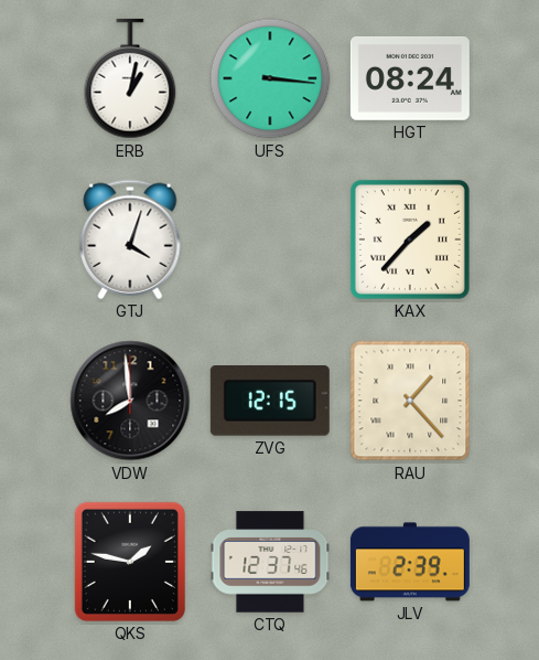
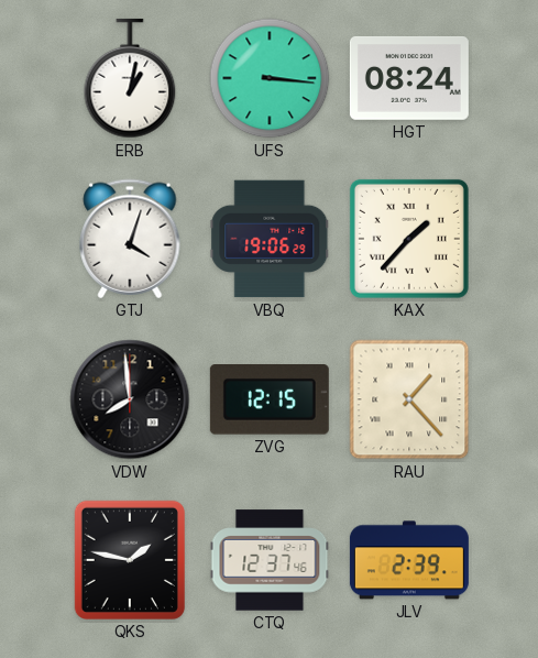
VBQ: none -> 19:06
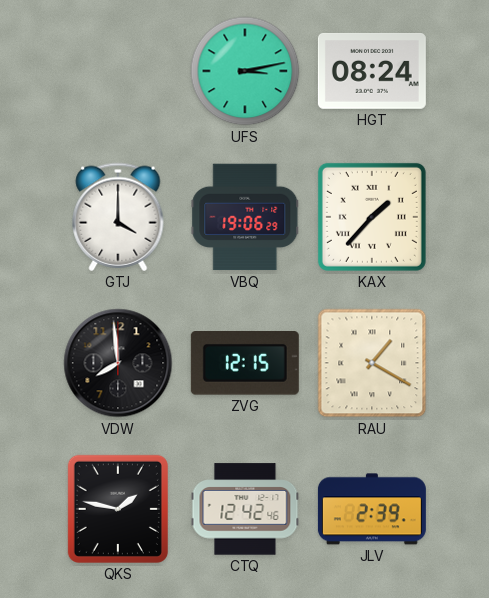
ERB: 1:02 -> none
UFS: 3:16 -> 3:13
GTJ: 4:03 -> 4:00
RAU: 1:23 -> 1:20
CTQ: 12:37 -> 12:42
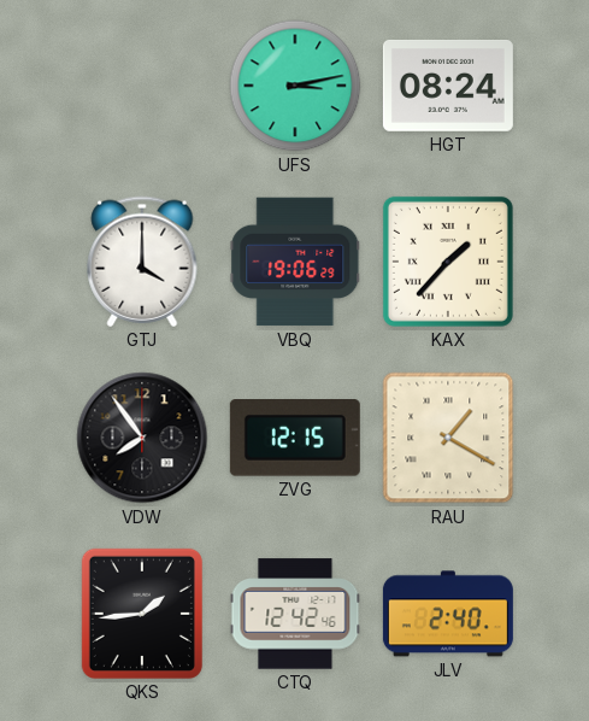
VDW: 7:59 -> 7:54
QKS: 1:47 -> 1:44
JLV: 2:39 -> 2:40
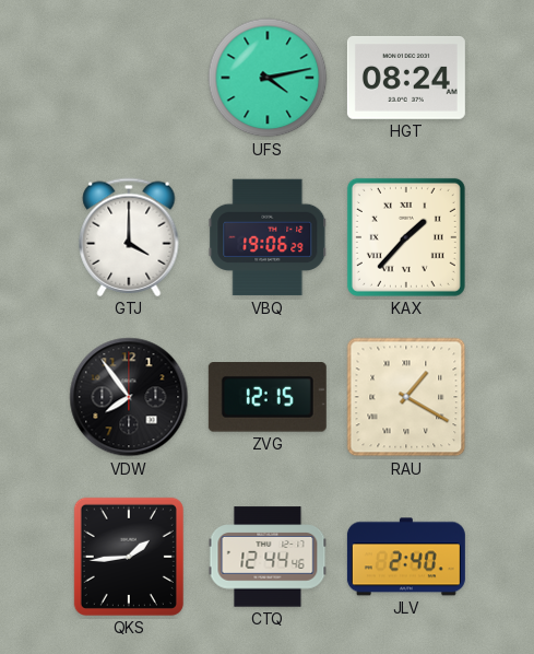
UFS: 3:13 -> 4:13
CTQ: 12:42 -> 12:44
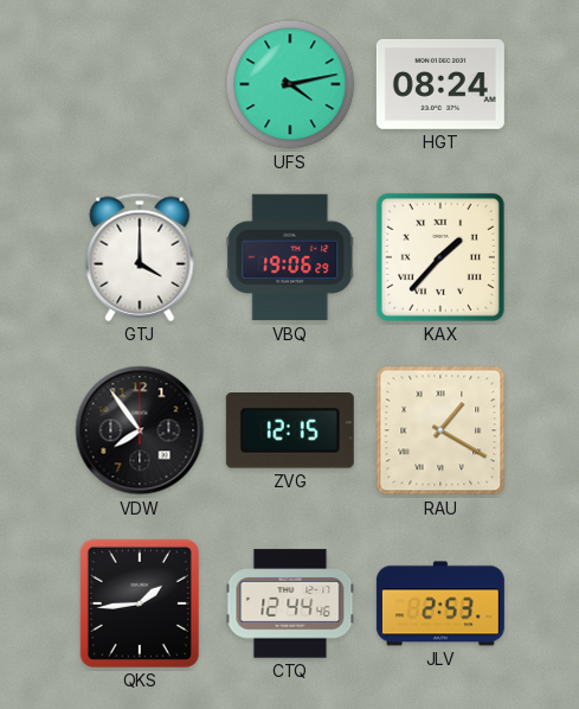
JLV: 2:40 -> 2:53
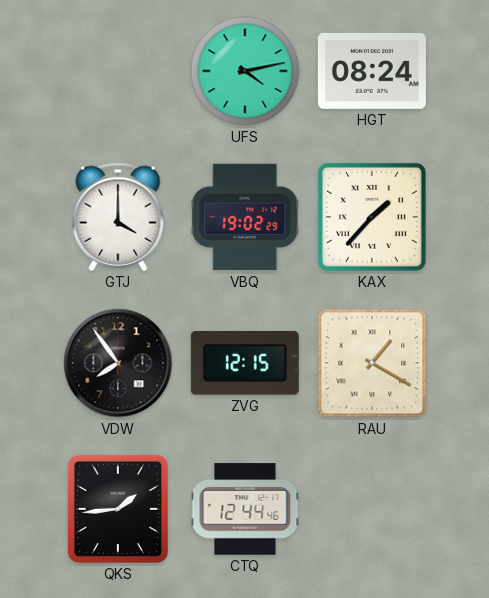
VBQ: 19:06 -> 19:02
JLV: 2:53 -> none
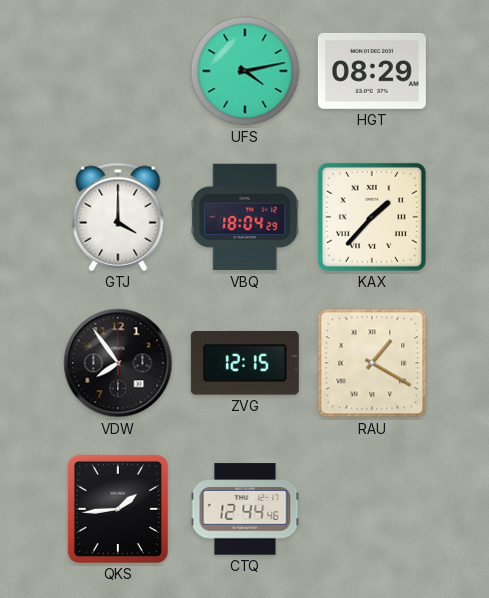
HGT: 08:24 -> 08:29
VBQ: 19:02 -> 18:04
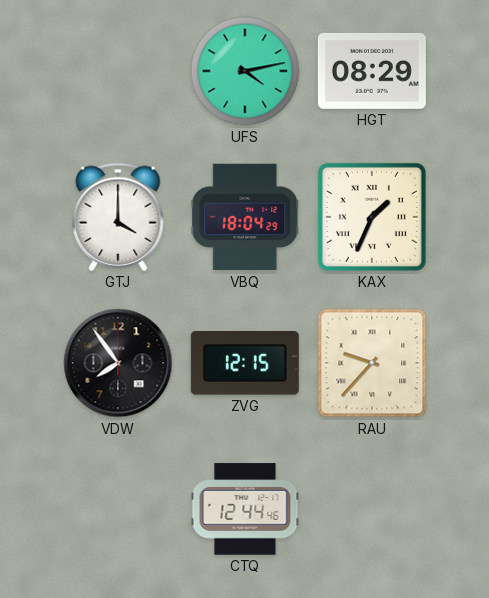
KAX: 1:37 -> 1:34
RAU: 1:20 -> 9:37
QKS: 1:44 -> none
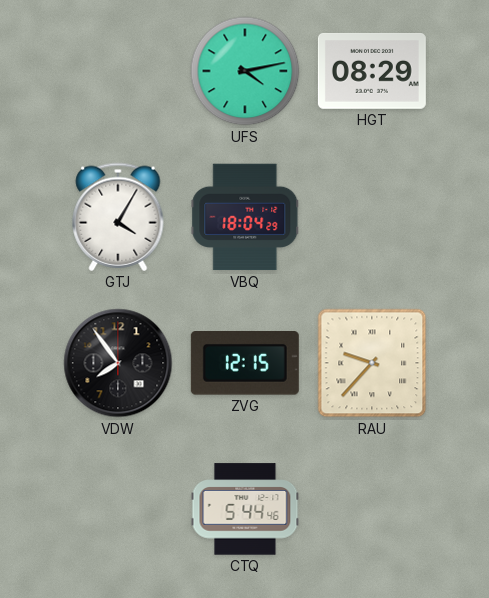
GTJ: 4:00 -> 4:05
KAX: 1:34 -> none
CTQ: 12:44 -> 5:44
